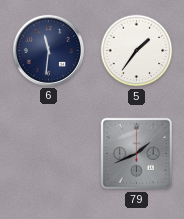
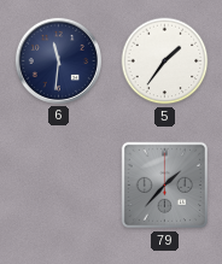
79: 1:41 -> 1:37
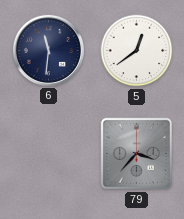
5: 1:36 -> 12:39
79: 1:37 -> 3:37
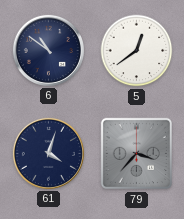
6: 11:31 -> 10:51
61: none -> 4:03
